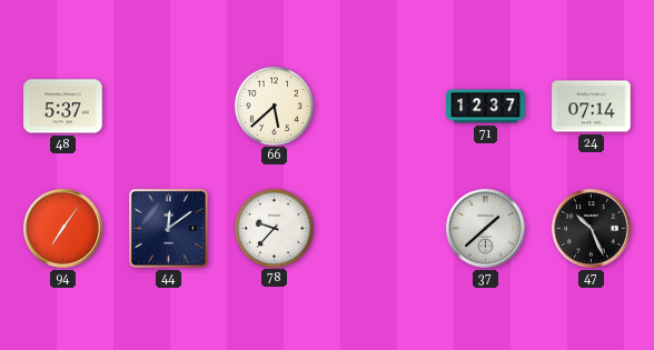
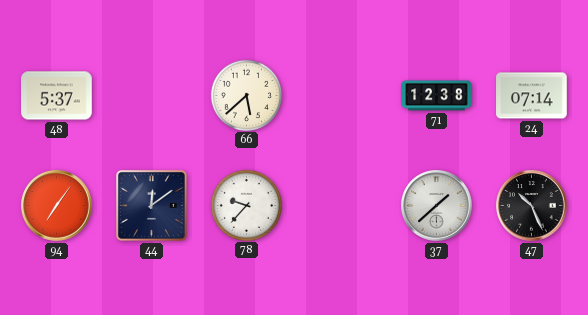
71: 12:37 -> 12:38
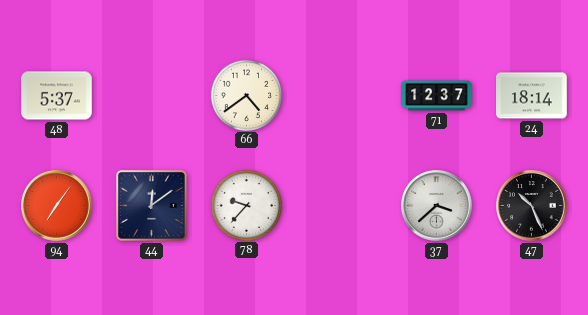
66: 5:38 -> 4:39
71: 12:38 -> 12:37
24: 07:14 -> 18:14
37: 1:38 -> 3:38
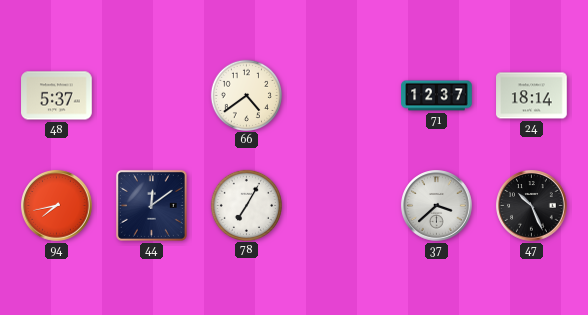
94: 7:06 -> 7:43
78: 9:37 -> 7:05
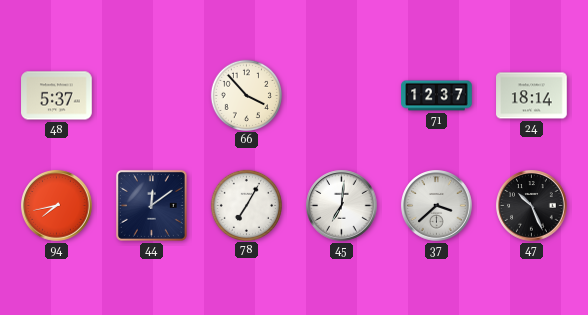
66: 4:39 -> 3:53
45: none -> 7:01
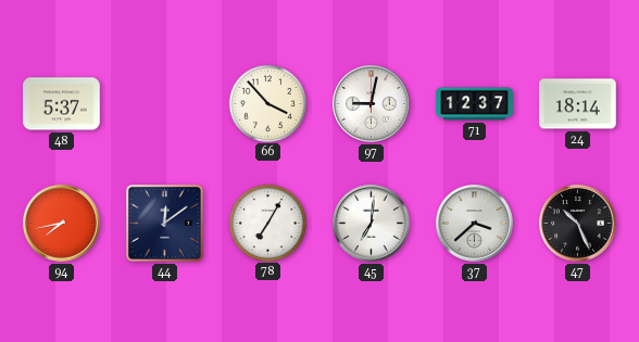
97: none -> 9:02
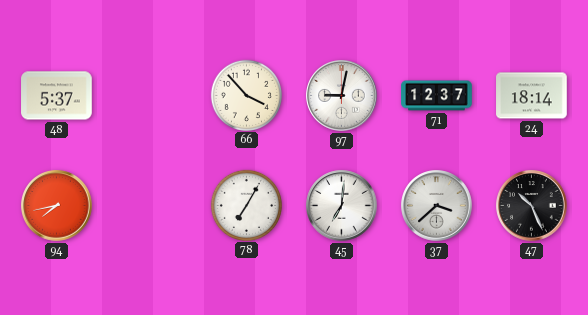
44: 12:09 -> none
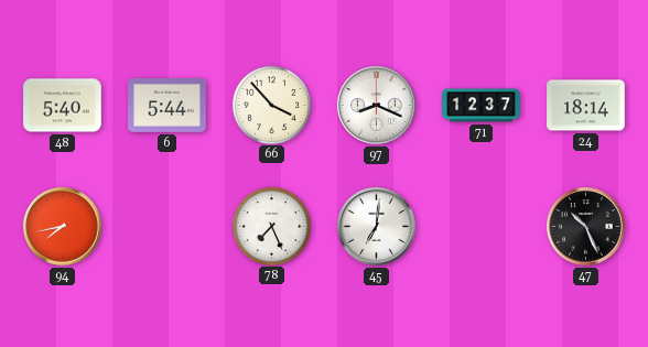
48: 5:37 -> 5:40
6: none -> 5:44
97: 9:02 -> 8:19
78: 7:05 -> 7:26
37: 3:38 -> none
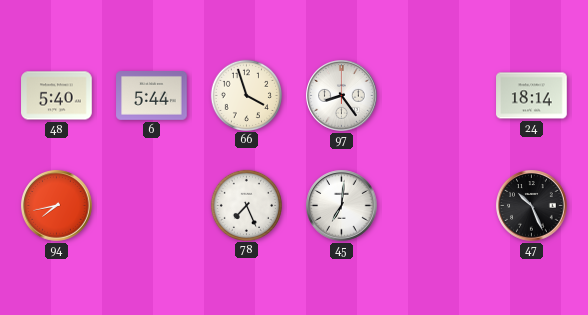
66: 3:53 -> 3:57
97: 8:19 -> 8:24
71: 12:37 -> none
